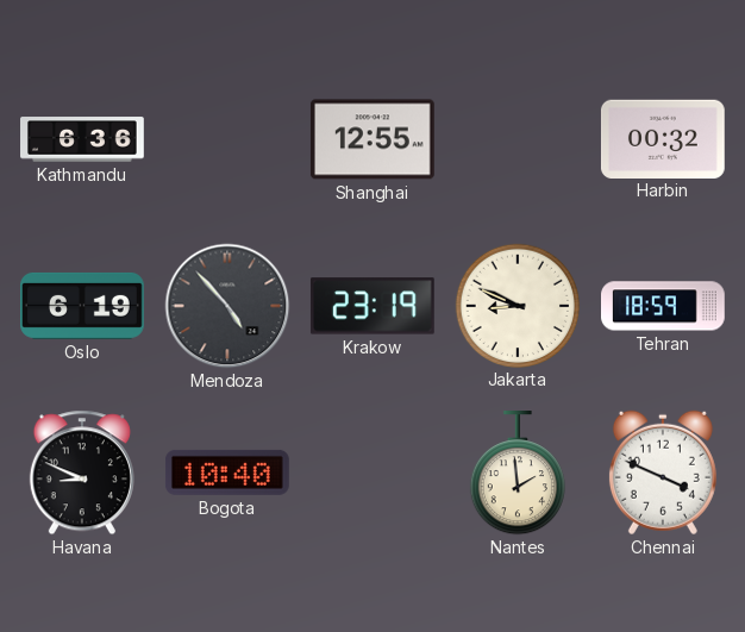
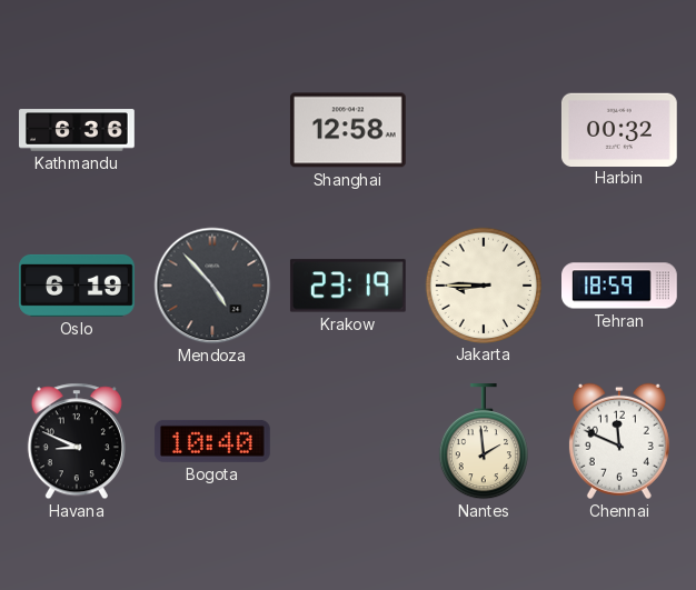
Shanghai: 12:55 -> 12:58
Jakarta: 8:49 -> 8:45
Chennai: 3:49 -> 11:49
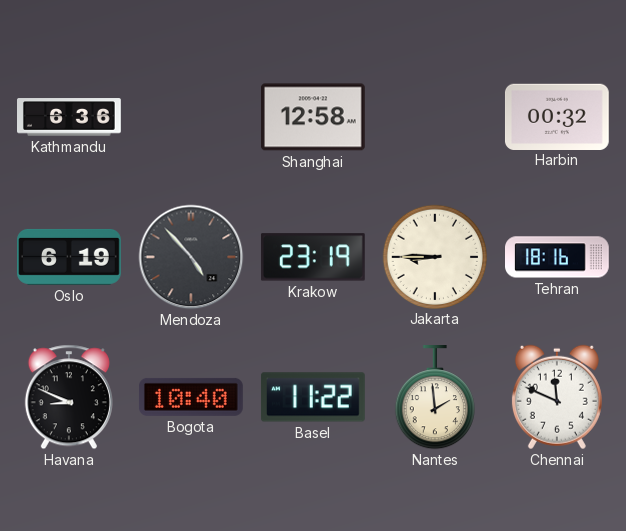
Tehran: 18:59 -> 18:16
Basel: none -> 11:22
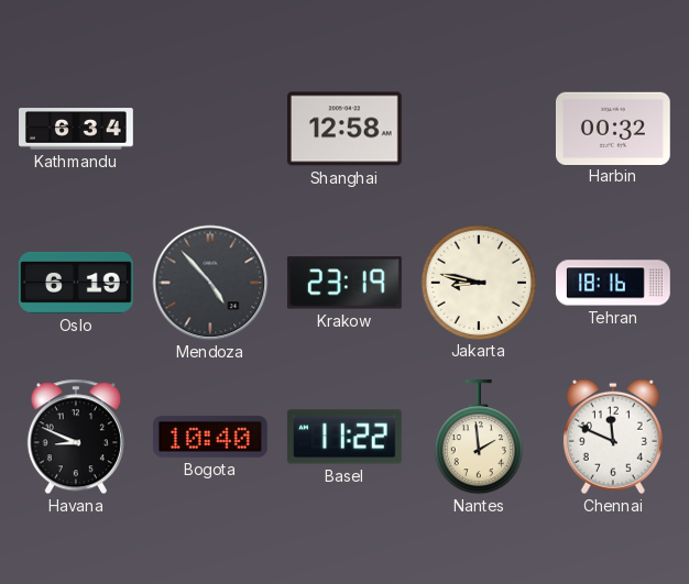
Kathmandu: 6:36 -> 6:34
Jakarta: 8:45 -> 8:47
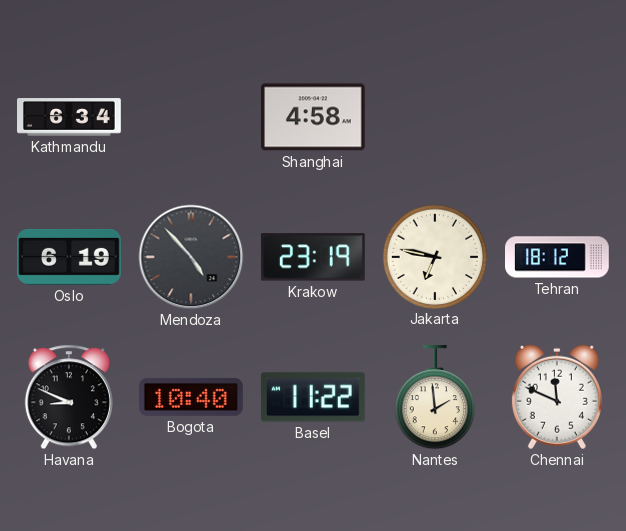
Shanghai: 12:58 -> 4:58
Harbin: 00:32 -> none
Jakarta: 8:47 -> 6:47
Tehran: 18:16 -> 18:12
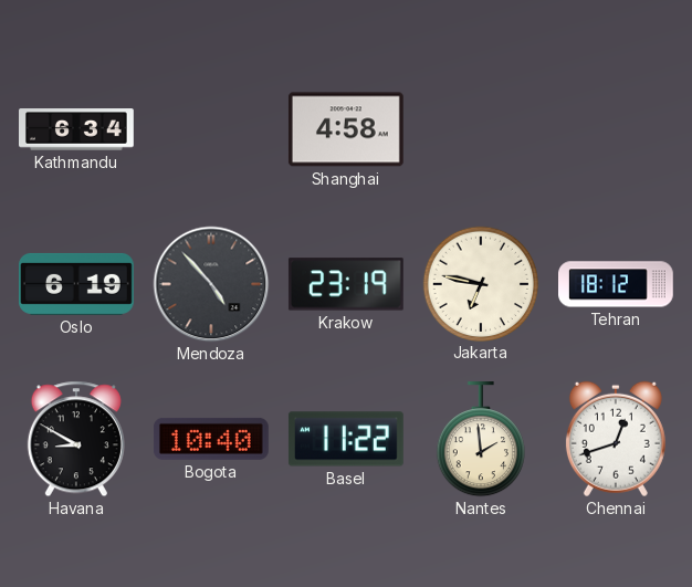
Havana: 8:49 -> 8:50
Chennai: 11:49 -> 12:42
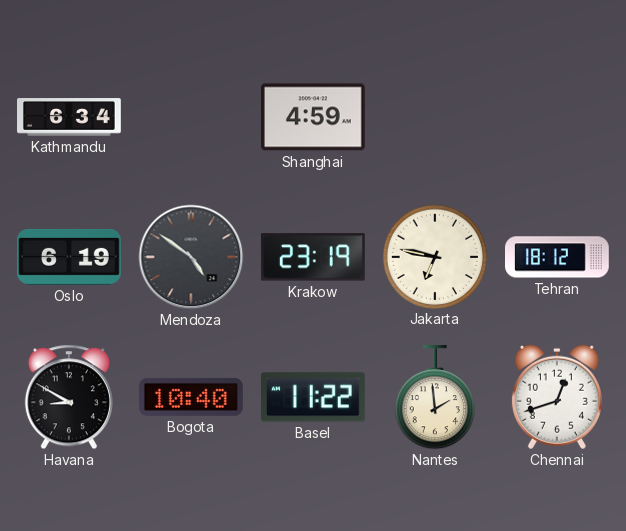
Shanghai: 4:58 -> 4:59
Mendoza: 4:53 -> 4:51
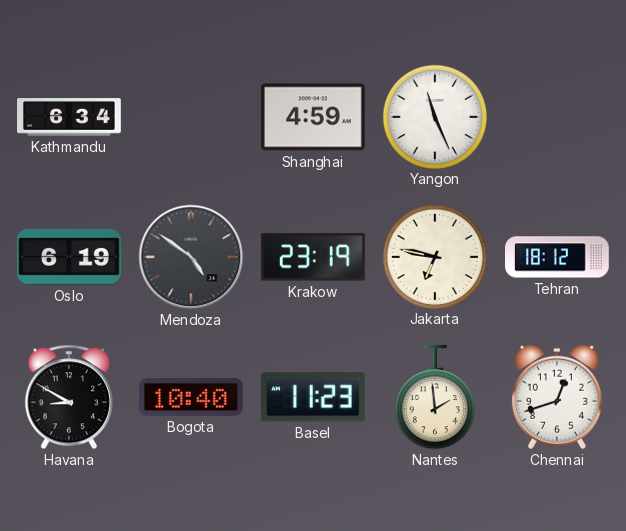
Yangon: none -> 11:26
Basel: 11:22 -> 11:23
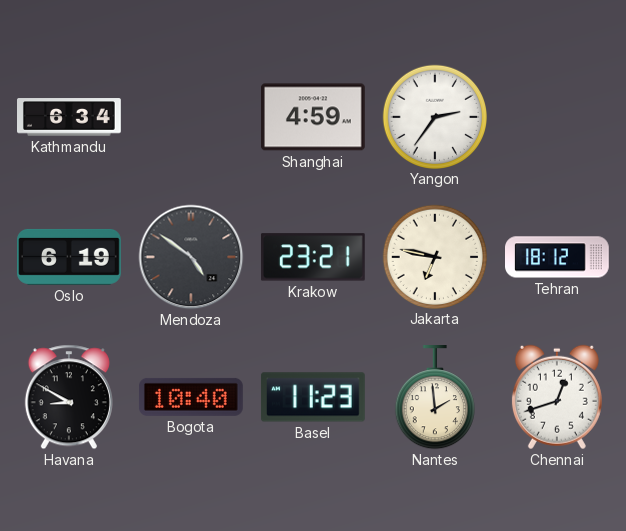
Yangon: 11:26 -> 2:36
Krakow: 23:19 -> 23:21
